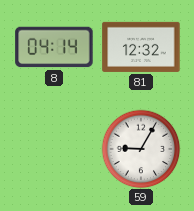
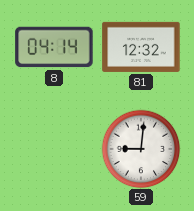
59: 9:05 -> 9:01
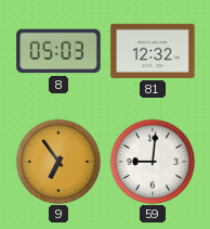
8: 04:14 -> 05:03
9: none -> 6:54
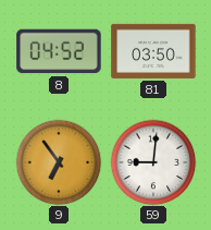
8: 05:03 -> 04:52
81: 12:32 -> 03:50
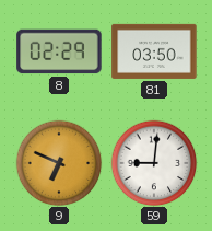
8: 04:52 -> 02:29
9: 6:54 -> 6:49
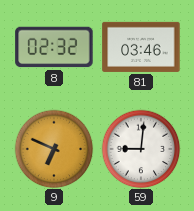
8: 02:29 -> 02:32
81: 03:50 -> 03:46
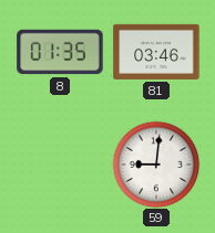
8: 02:32 -> 01:35
9: 6:49 -> none
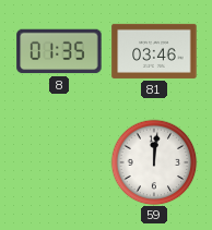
59: 9:01 -> 12:01
